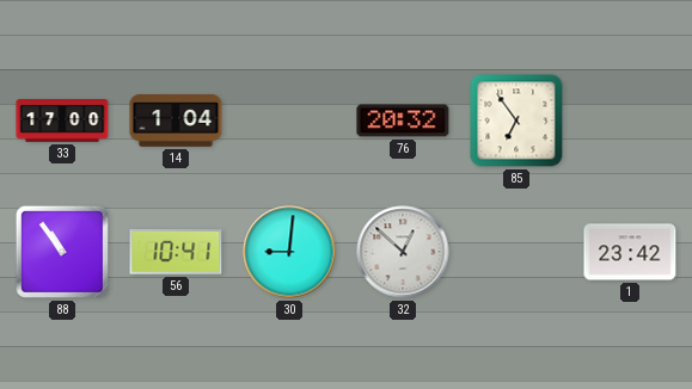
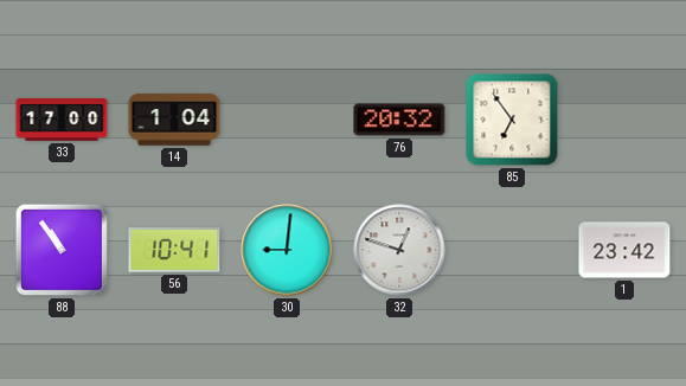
32: 12:52 -> 12:48
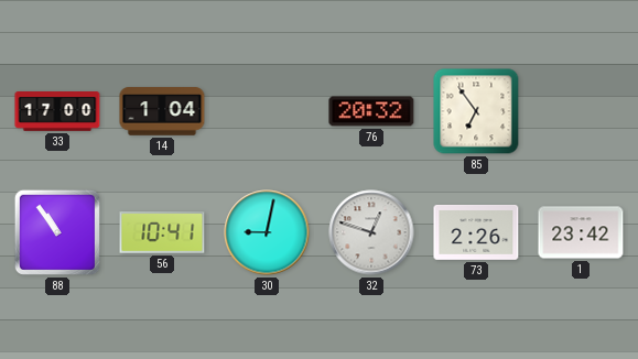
30: 9:01 -> 9:02
73: none -> 2:26
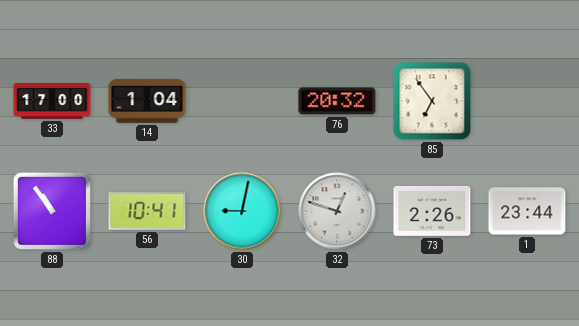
1: 23:42 -> 23:44
